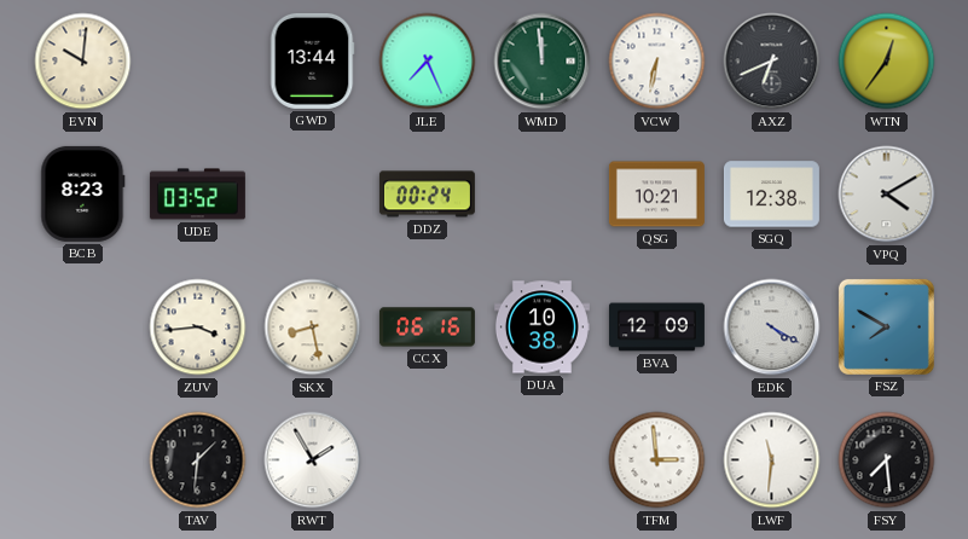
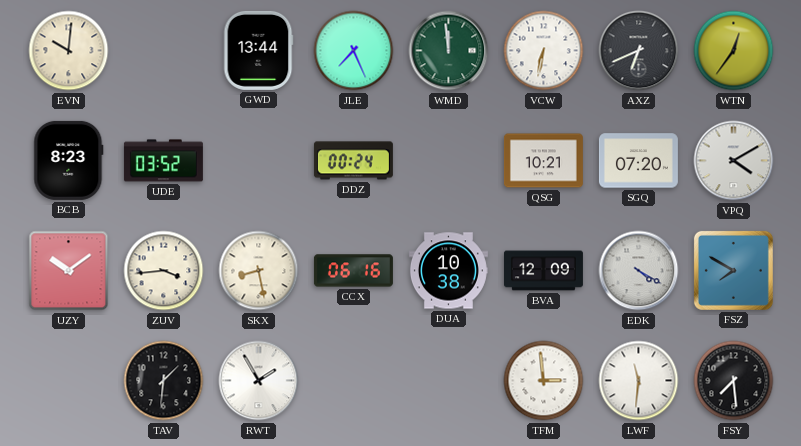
SGQ: 12:38 -> 07:20
UZY: none -> 10:09
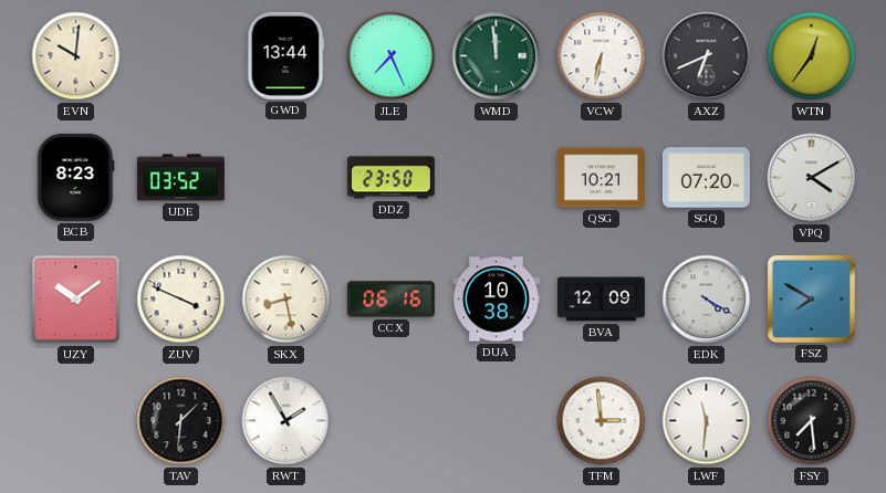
DDZ: 00:24 -> 23:50
ZUV: 3:44 -> 3:49
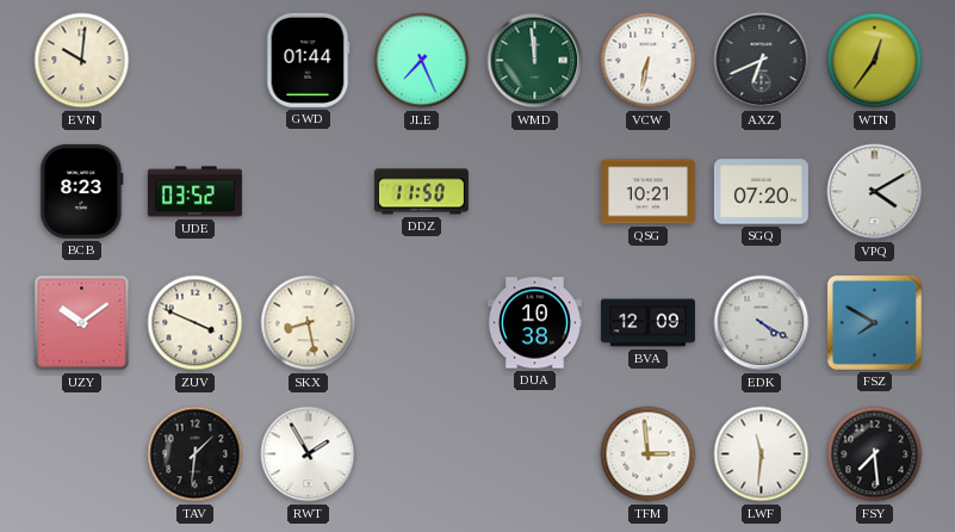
GWD: 13:44 -> 01:44
DDZ: 23:50 -> 11:50
CCX: 06:16 -> none
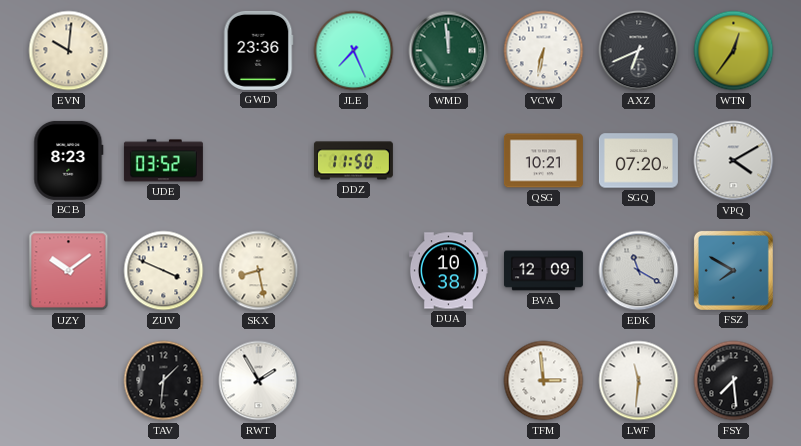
GWD: 01:44 -> 23:36
EDK: 4:20 -> 11:20
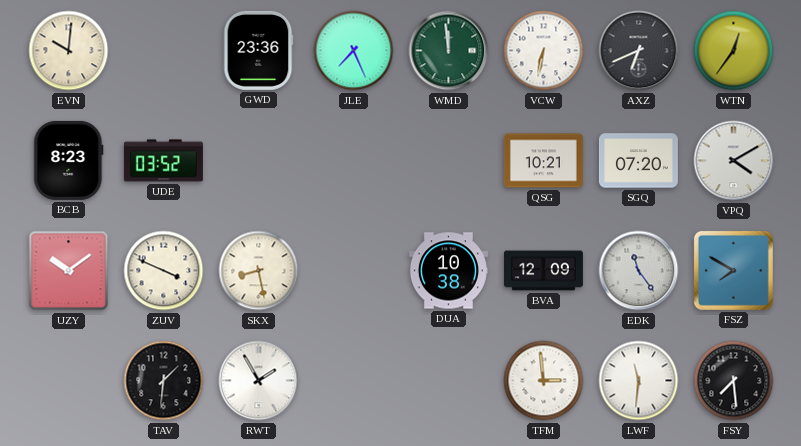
DDZ: 11:50 -> none
EDK: 11:20 -> 11:24
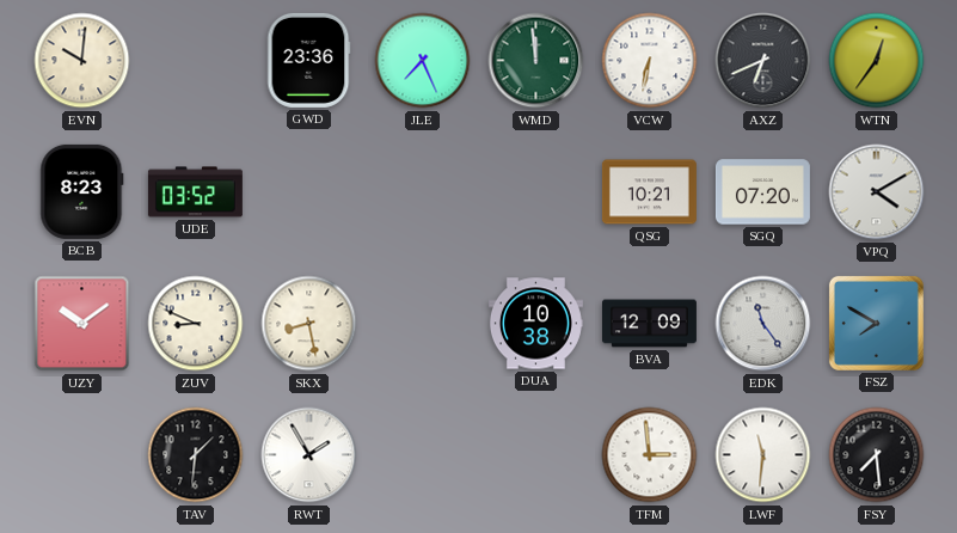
ZUV: 3:49 -> 8:49
